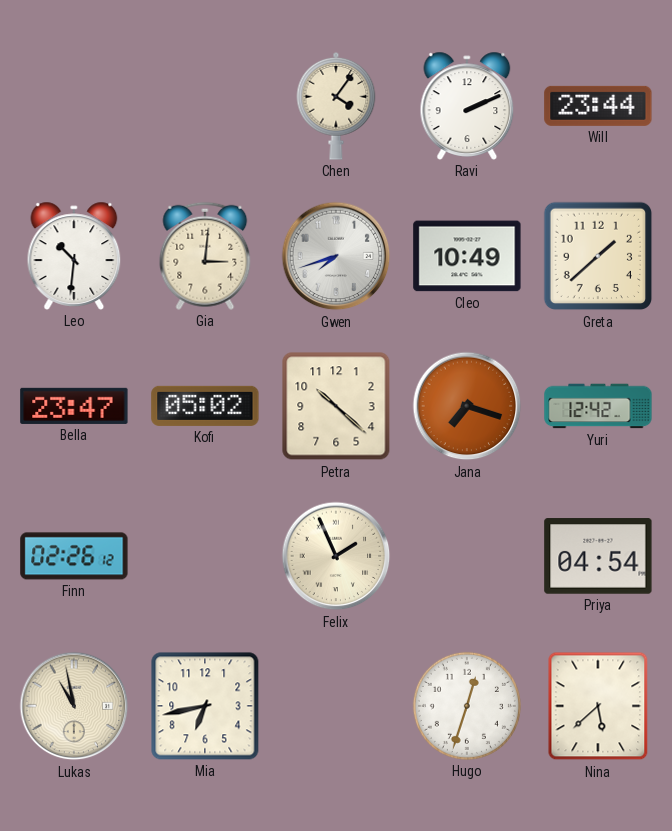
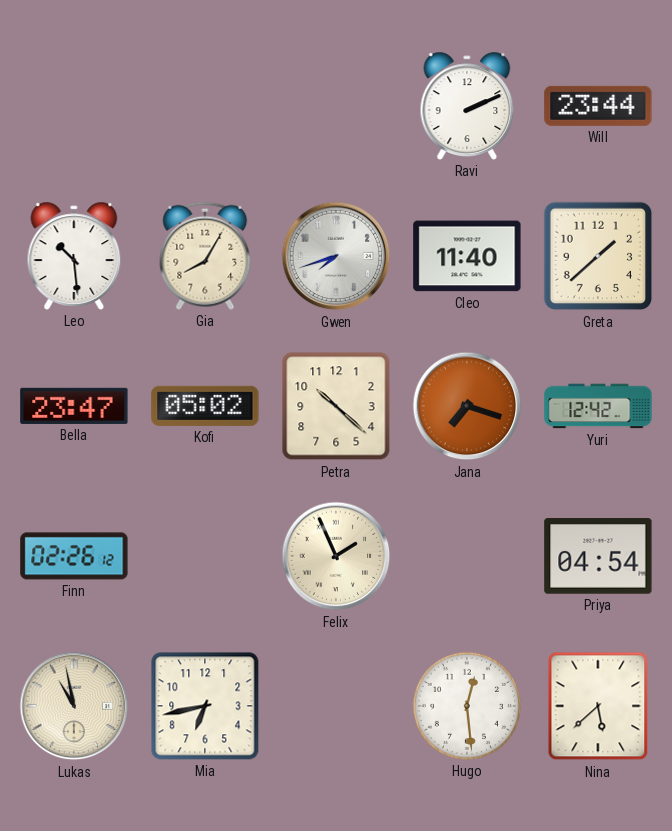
Chen: 4:06 -> none
Leo: 10:31 -> 10:29
Gia: 3:01 -> 8:05
Cleo: 10:49 -> 11:40
Hugo: 12:33 -> 12:29
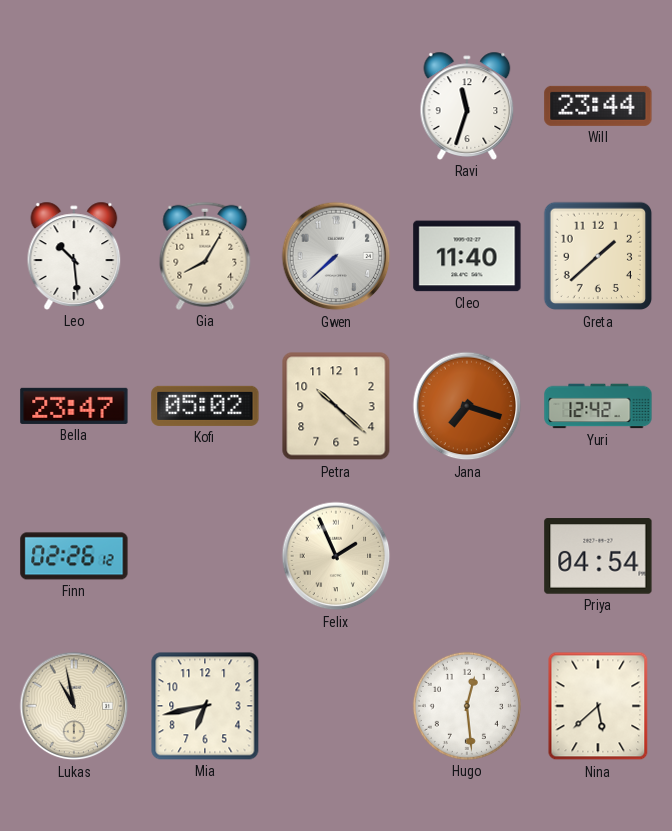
Ravi: 2:11 -> 11:33
Gwen: 7:42 -> 7:38
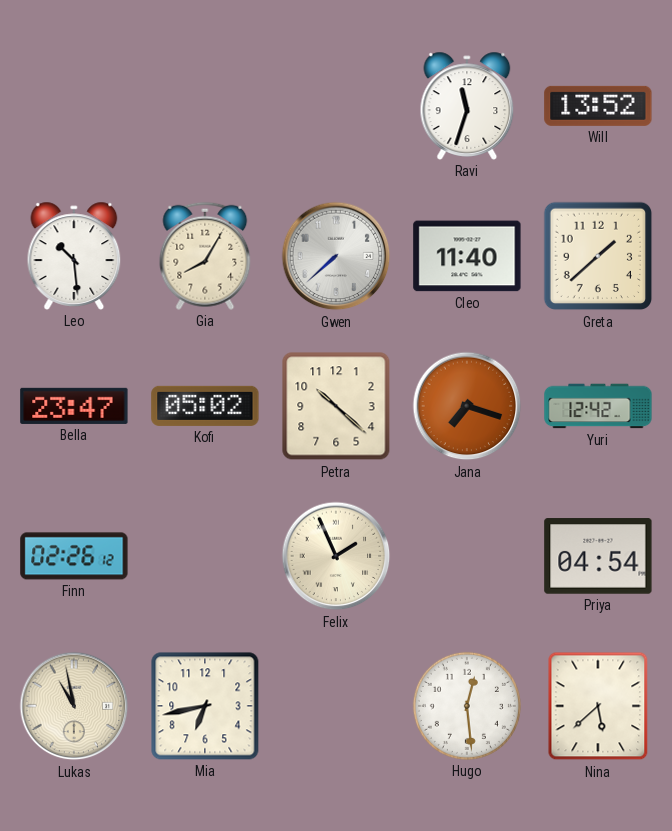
Will: 23:44 -> 13:52
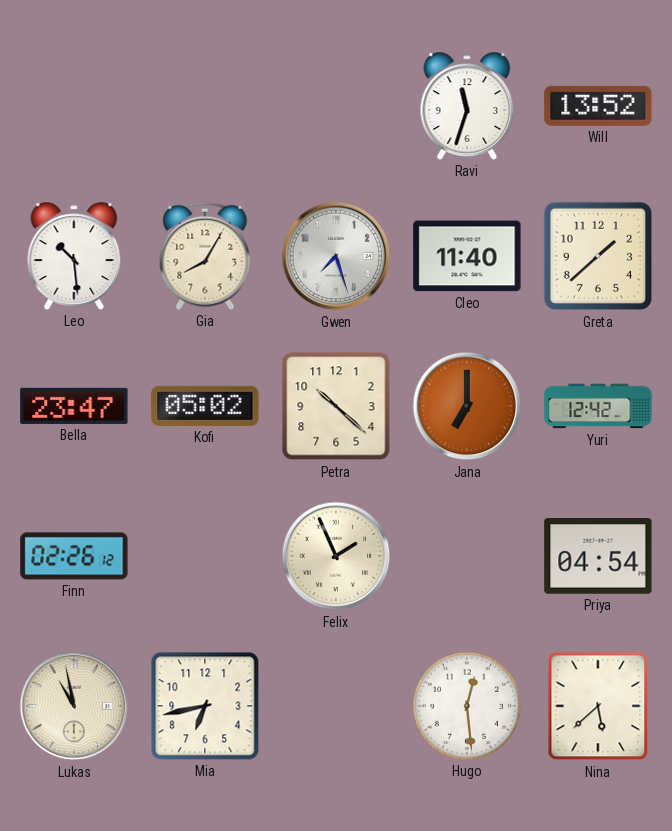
Gwen: 7:38 -> 7:27
Jana: 7:18 -> 7:00
